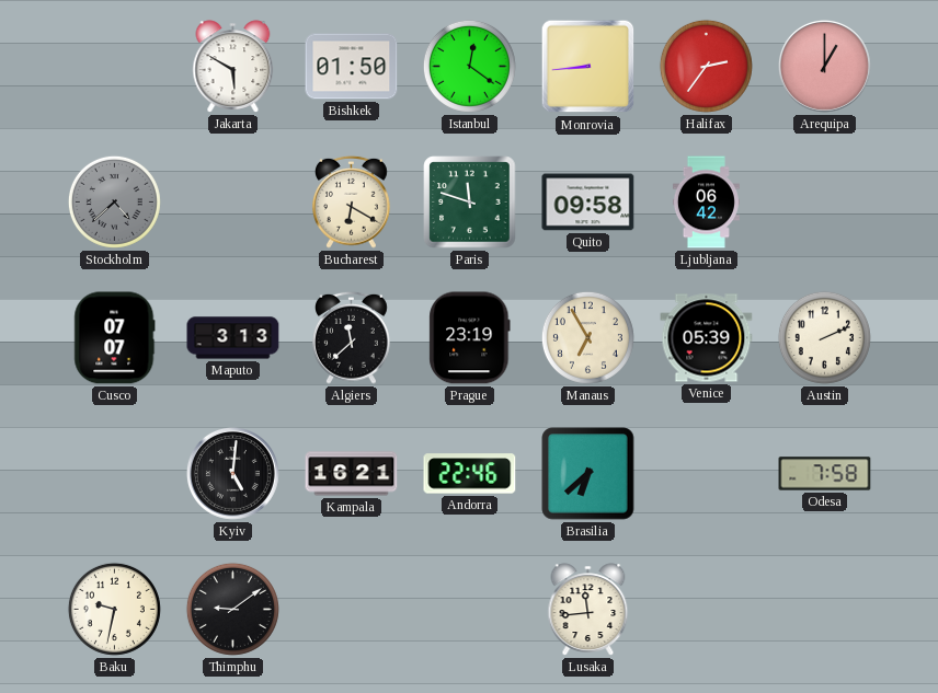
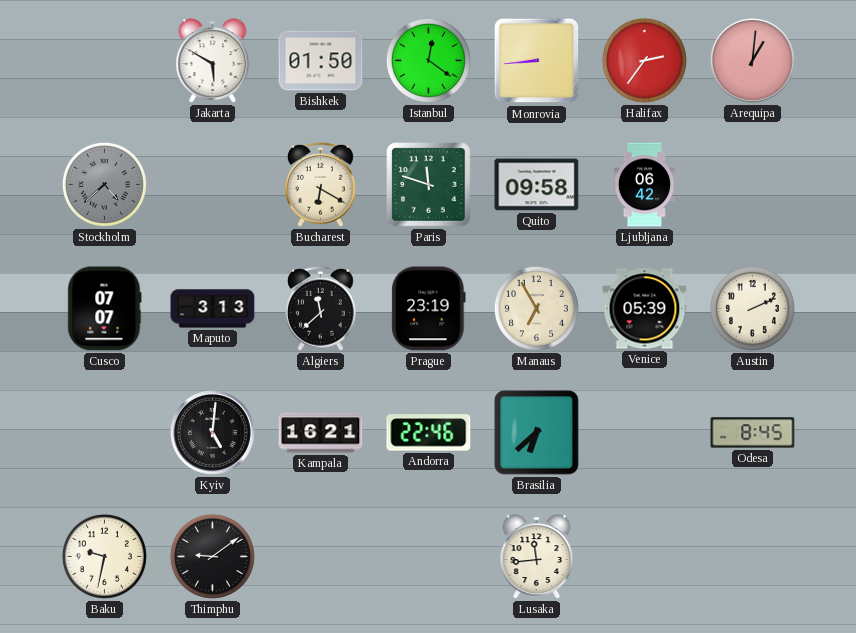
Arequipa: 1:00 -> 1:01
Odesa: 7:58 -> 8:45
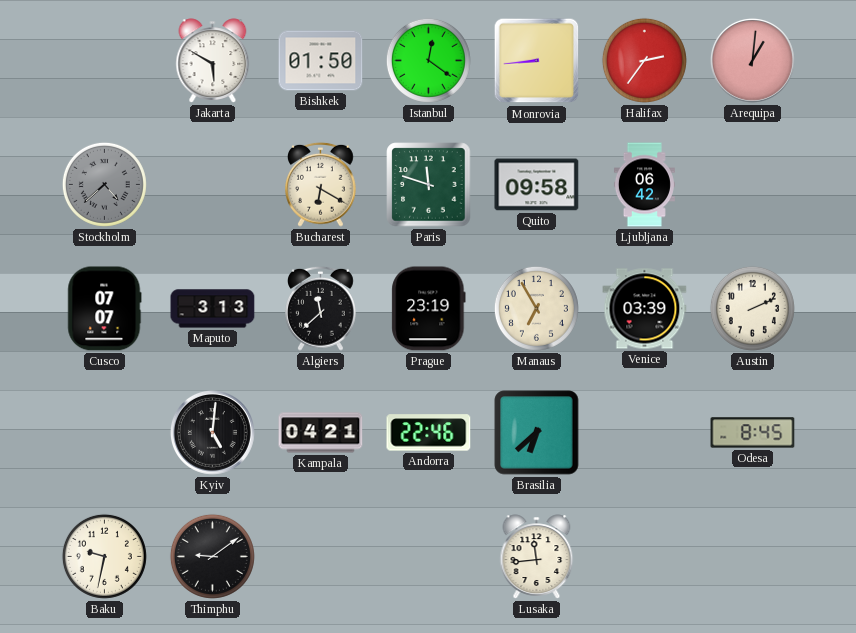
Venice: 05:39 -> 03:39
Kampala: 16:21 -> 04:21
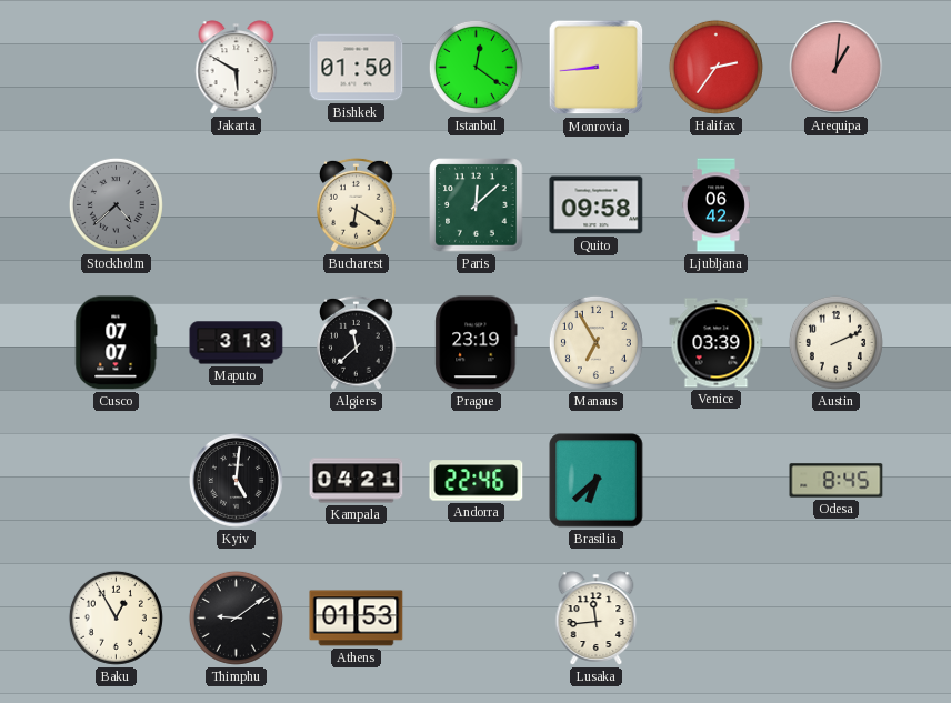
Paris: 11:48 -> 12:08
Baku: 9:32 -> 12:55
Athens: none -> 01:53
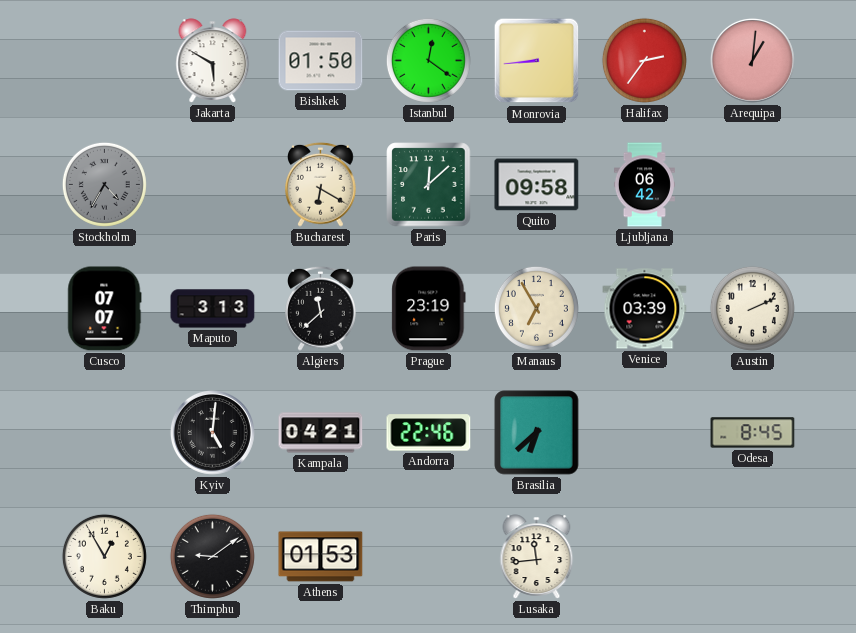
Stockholm: 4:38 -> 4:35
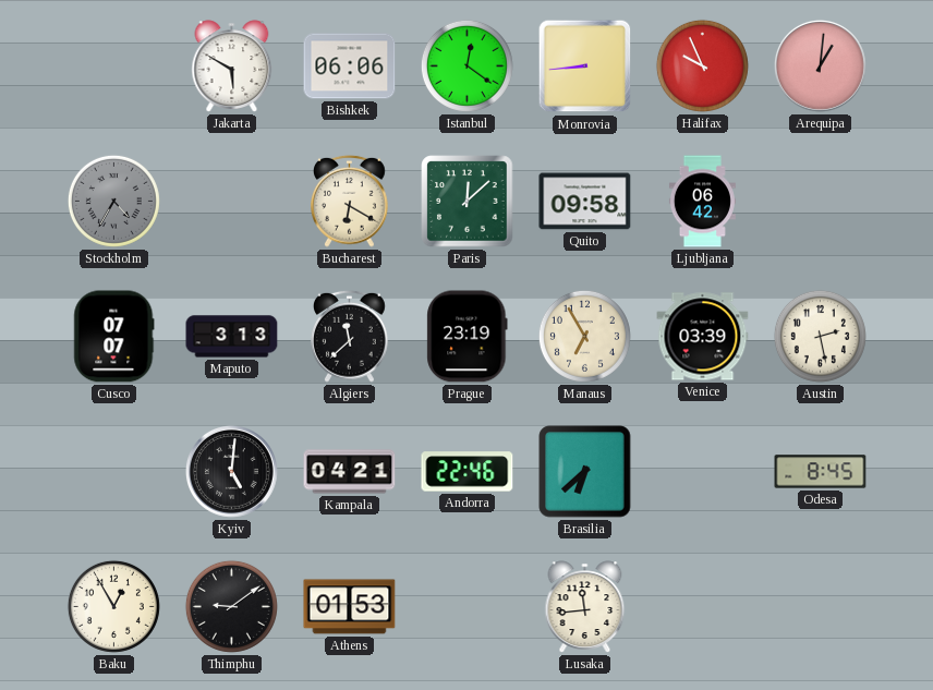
Bishkek: 01:50 -> 06:06
Halifax: 2:36 -> 9:56
Austin: 2:11 -> 2:28
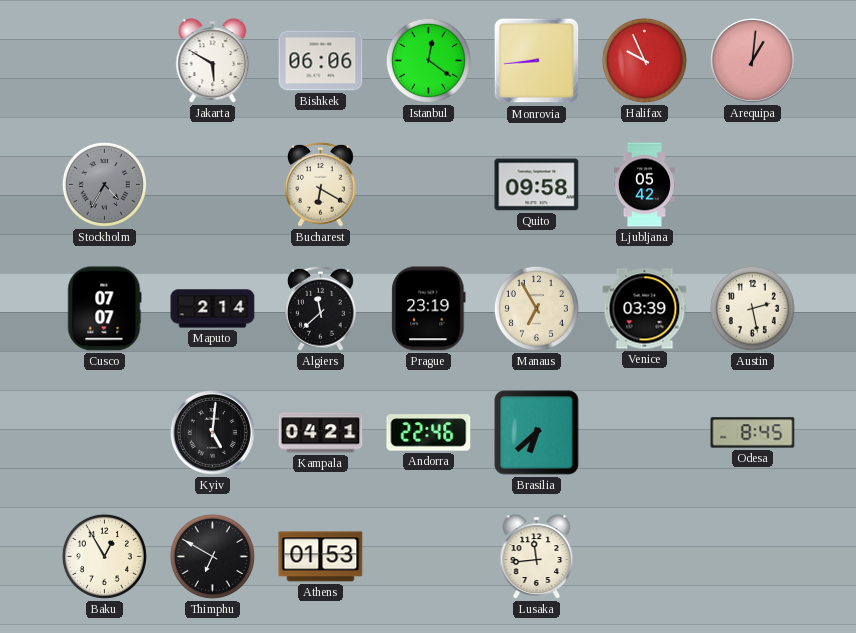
Paris: 12:08 -> none
Ljubljana: 06:42 -> 05:42
Maputo: 3:13 -> 2:14
Thimphu: 9:09 -> 6:50
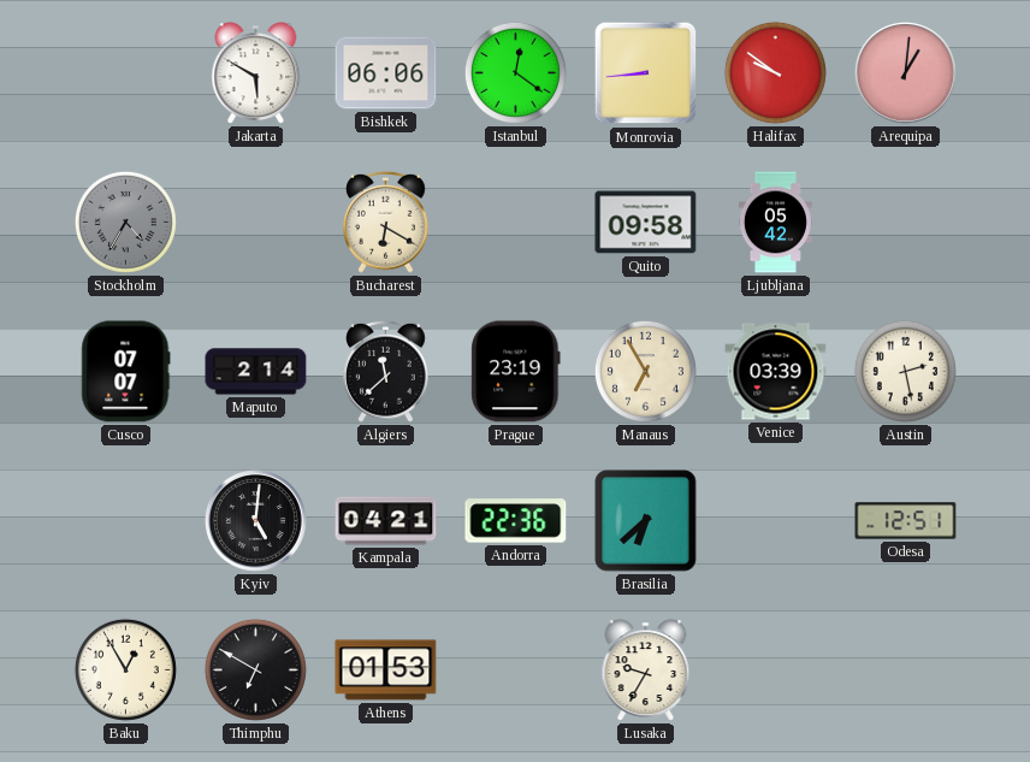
Halifax: 9:56 -> 9:51
Andorra: 22:46 -> 22:36
Odesa: 8:45 -> 12:51
Lusaka: 11:44 -> 9:35
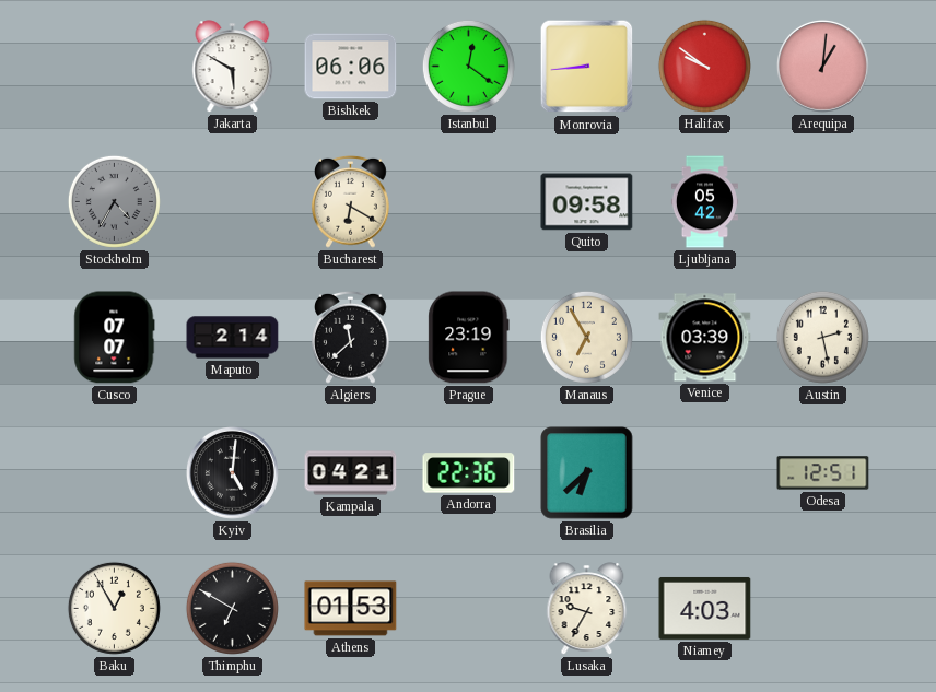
Niamey: none -> 4:03
